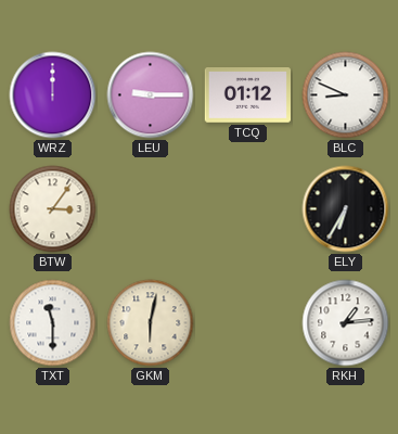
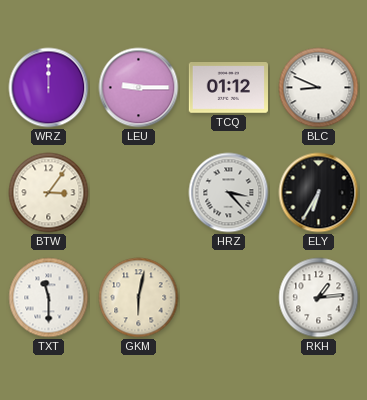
HRZ: none -> 3:23
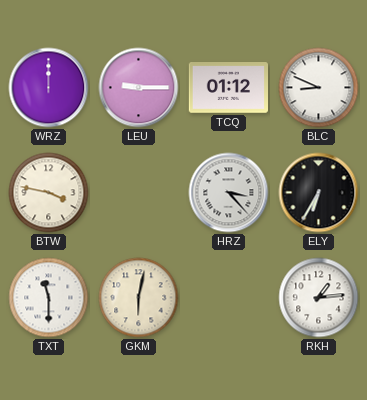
BTW: 3:06 -> 3:47
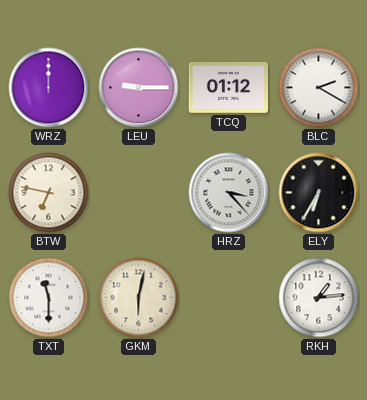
BLC: 8:49 -> 2:20
BTW: 3:47 -> 6:47
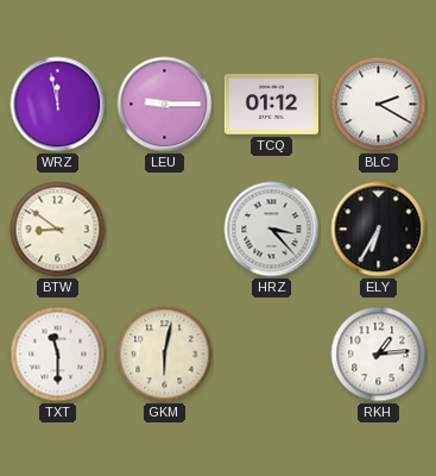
WRZ: 12:00 -> 11:58
BTW: 6:47 -> 8:51
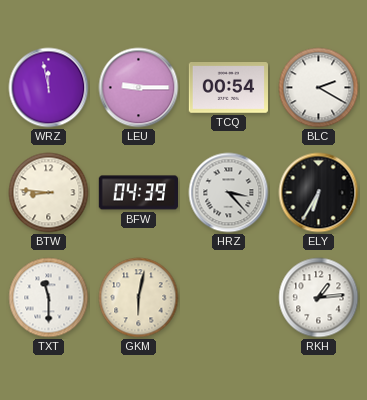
TCQ: 01:12 -> 00:54
BTW: 8:51 -> 8:46
BFW: none -> 04:39
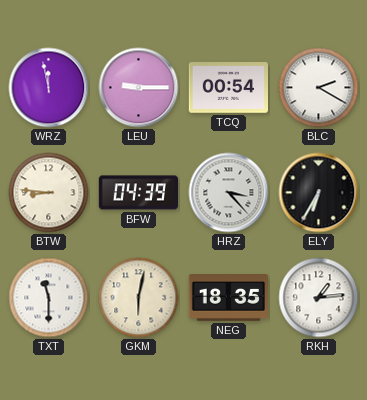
NEG: none -> 18:35
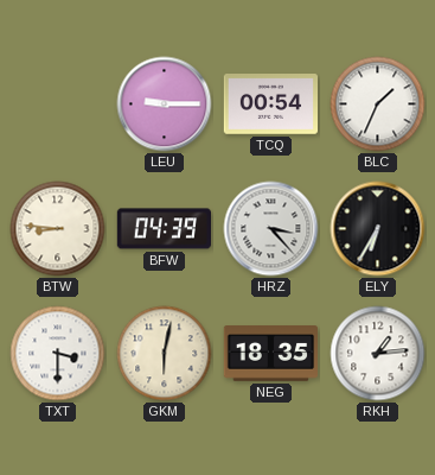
WRZ: 11:58 -> none
BLC: 2:20 -> 1:34
TXT: 11:30 -> 3:30
